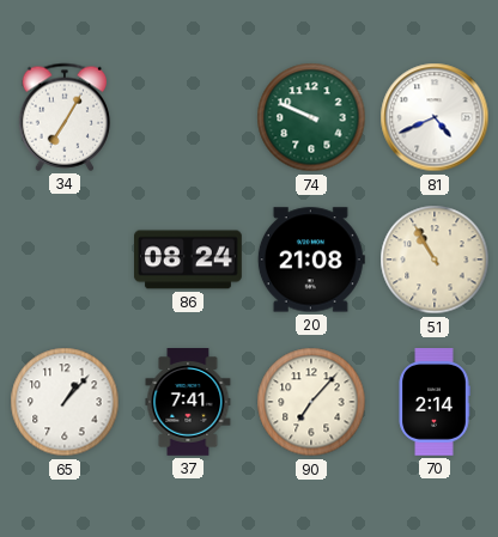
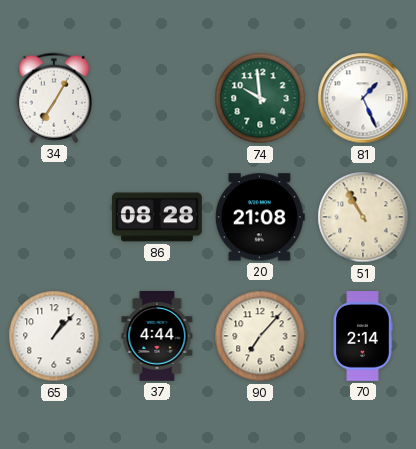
74: 9:49 -> 9:59
81: 4:41 -> 1:26
86: 08:24 -> 08:28
37: 7:41 -> 4:44
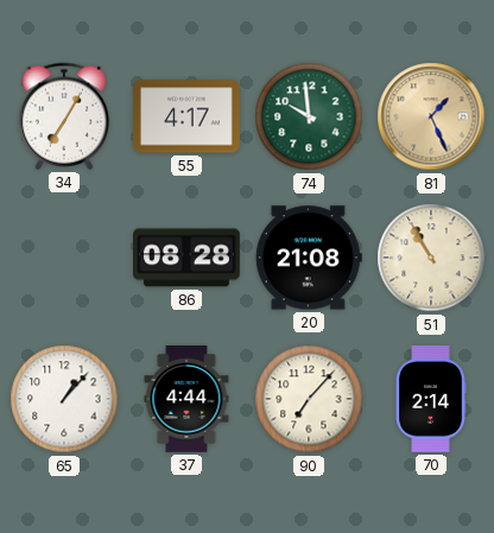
55: none -> 4:17
81 dial: white -> champagne
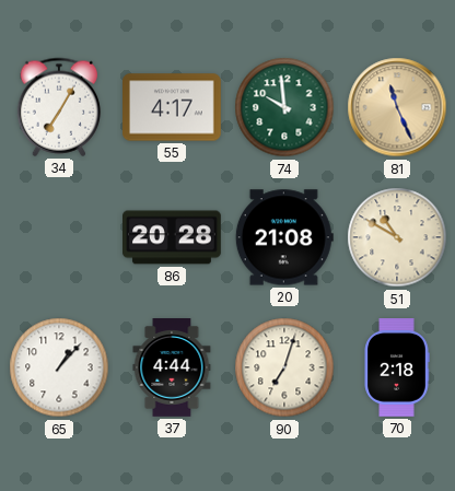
81: 1:26 -> 11:26
86: 08:28 -> 20:28
51: 10:55 -> 10:50
90: 7:07 -> 7:03
70: 2:14 -> 2:18
